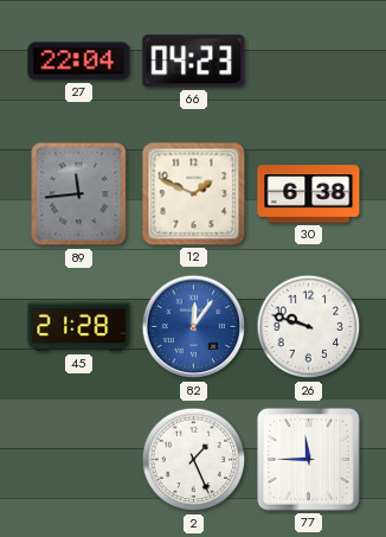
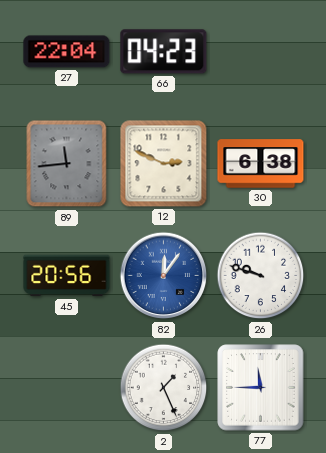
12: 1:49 -> 2:49
45: 21:28 -> 20:56
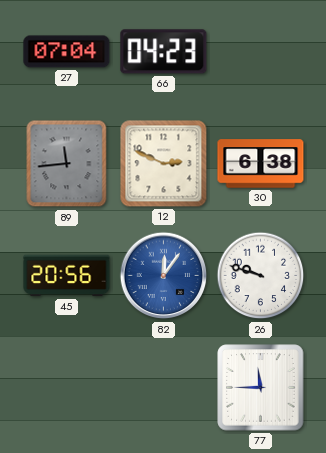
27: 22:04 -> 07:04
2: 1:26 -> none
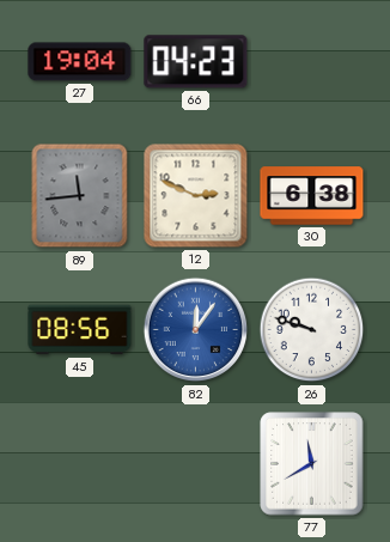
27: 07:04 -> 19:04
45: 20:56 -> 08:56
77: 11:45 -> 11:40
